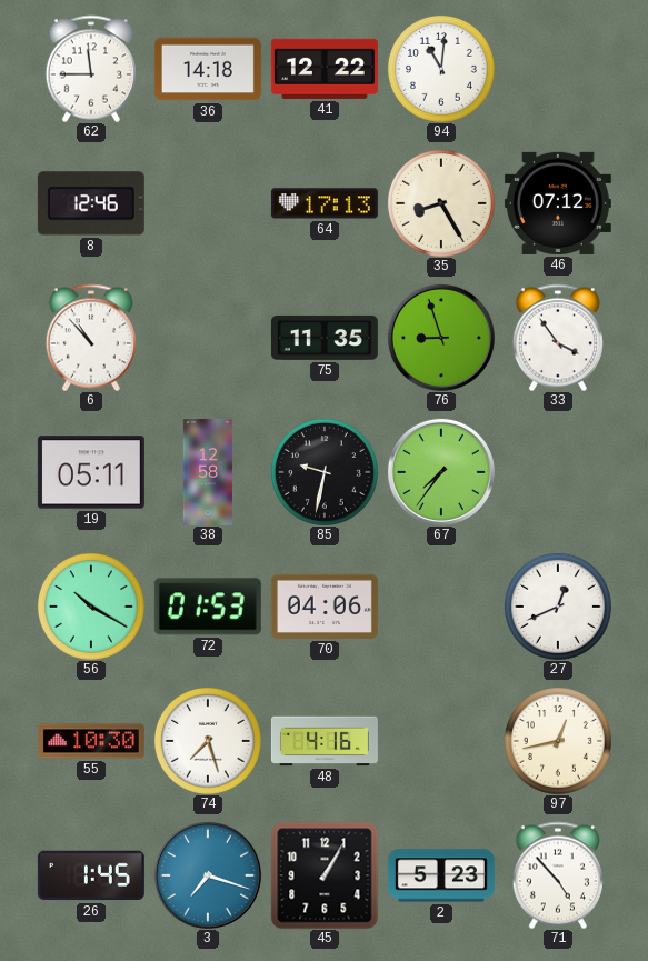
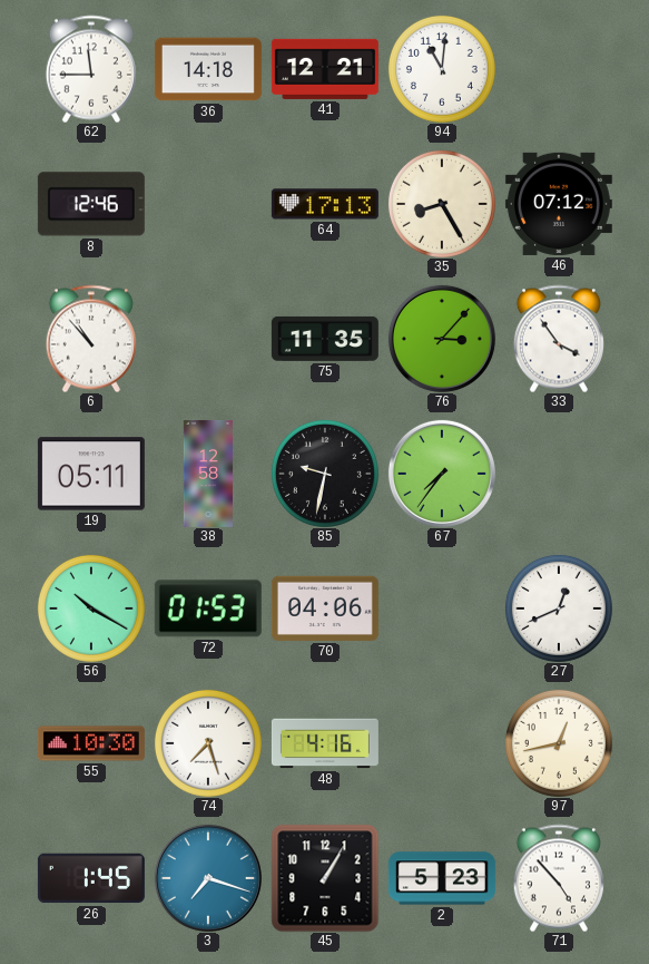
41: 12:22 -> 12:21
76: 8:57 -> 3:07
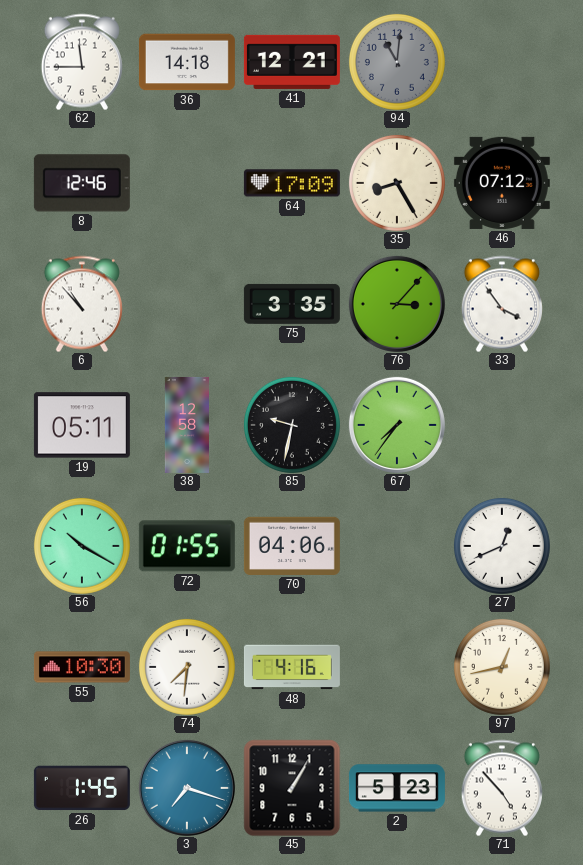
94 dial: white -> grey
64: 17:13 -> 17:09
75: 11:35 -> 3:35
72: 01:53 -> 01:55
74: 7:27 -> 7:31
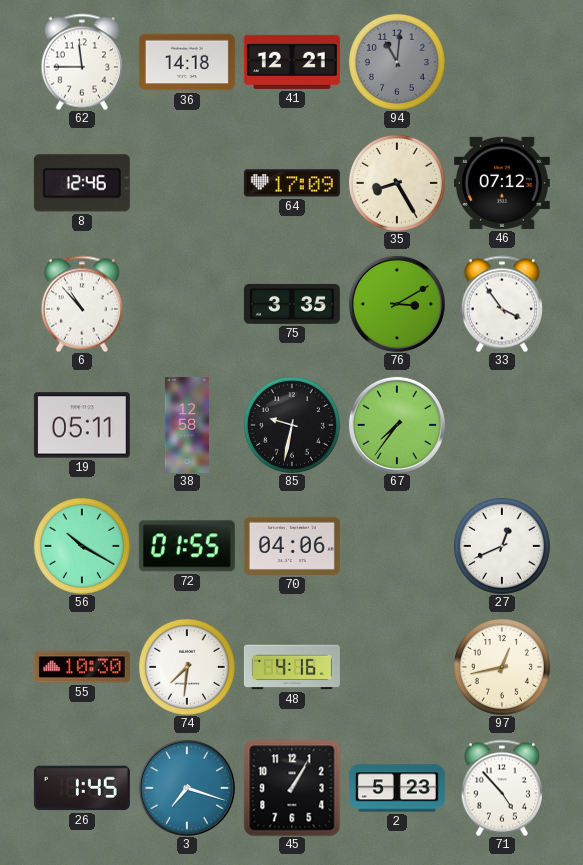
76: 3:07 -> 3:10
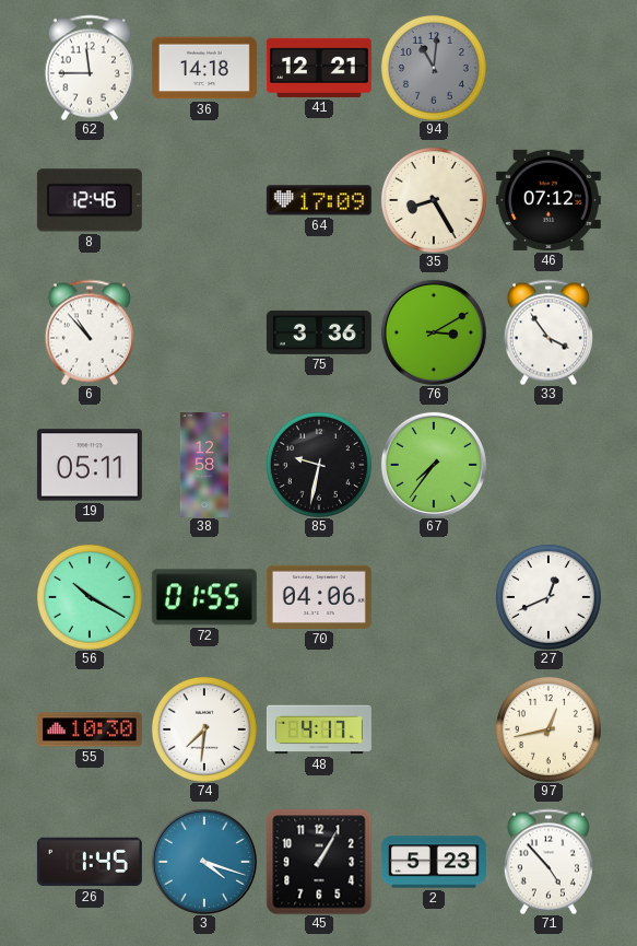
75: 3:35 -> 3:36
48: 4:16 -> 4:17
3: 7:18 -> 4:18
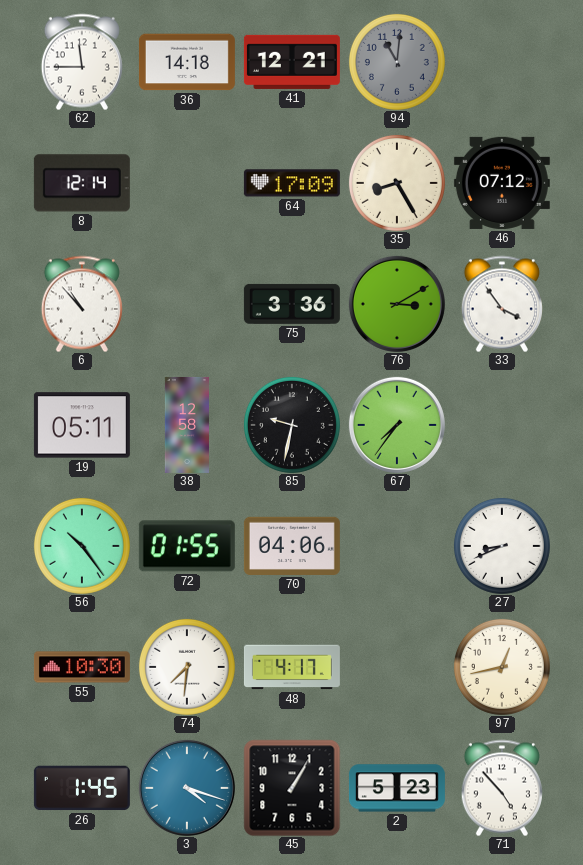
8: 12:46 -> 12:14
56: 10:20 -> 10:24
27: 12:41 -> 8:41
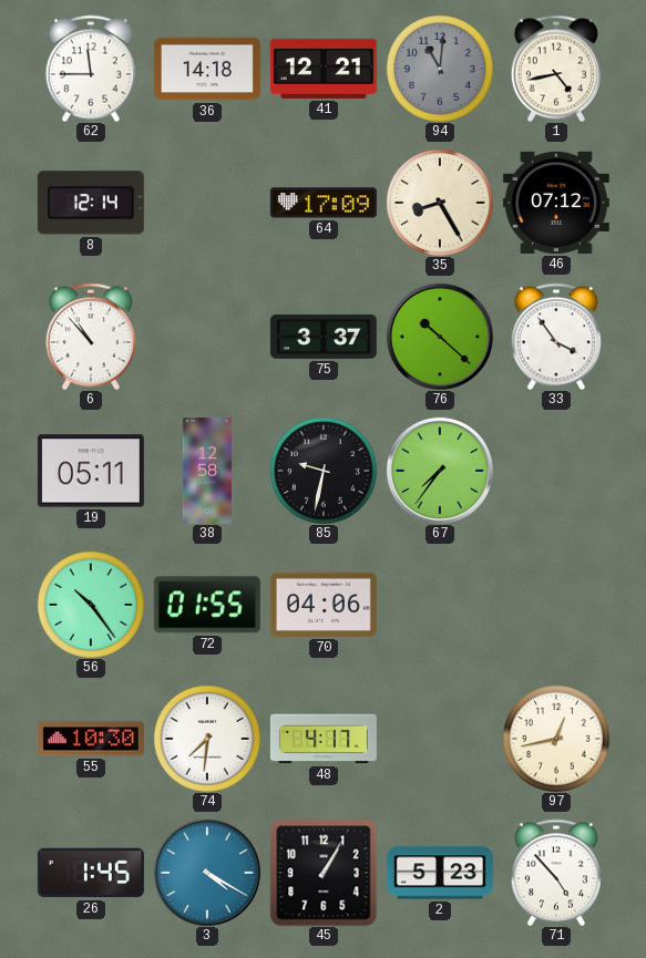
1: none -> 4:43
75: 3:36 -> 3:37
76: 3:10 -> 10:22
27: 8:41 -> none
3: 4:18 -> 4:20
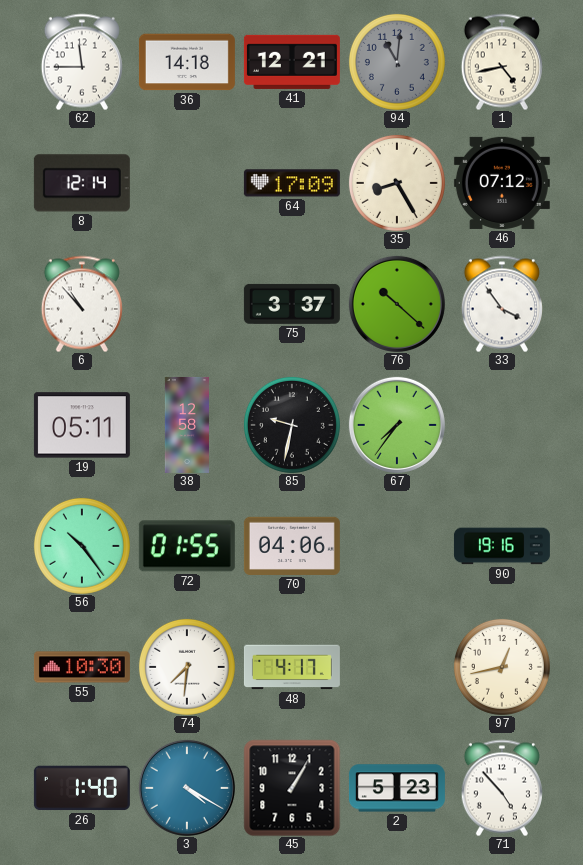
90: none -> 19:16
26: 1:45 -> 1:40
